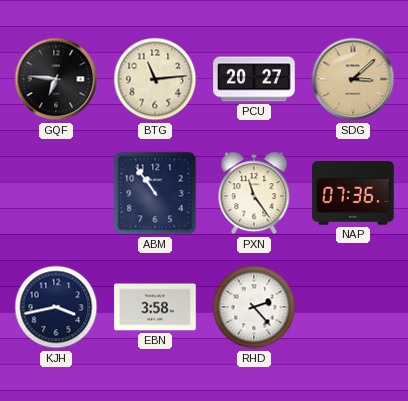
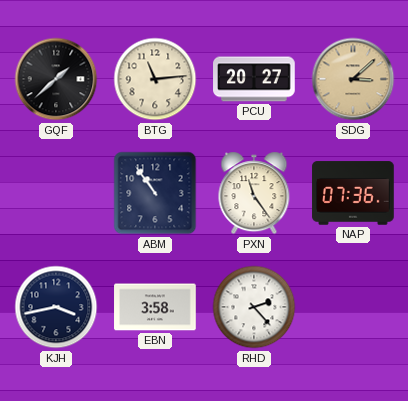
GQF: 6:46 -> 1:38
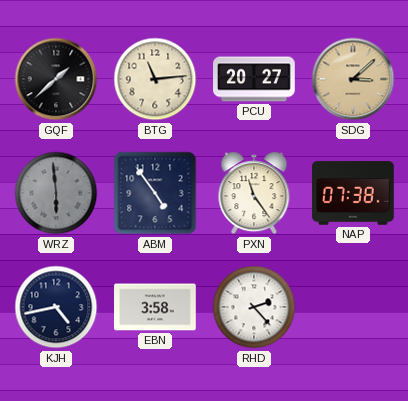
WRZ: none -> 5:59
ABM: 10:54 -> 4:54
NAP: 07:36 -> 07:38
KJH: 3:43 -> 4:43
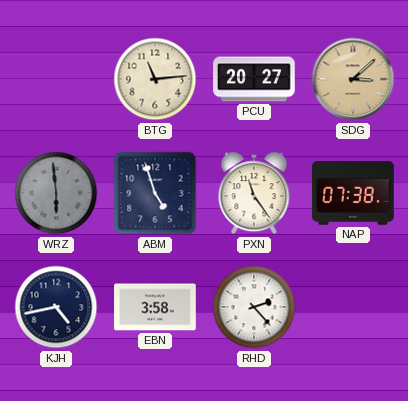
GQF: 1:38 -> none
ABM: 4:54 -> 4:57
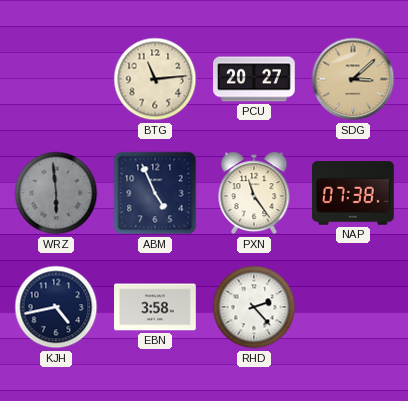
ABM: 4:57 -> 4:56
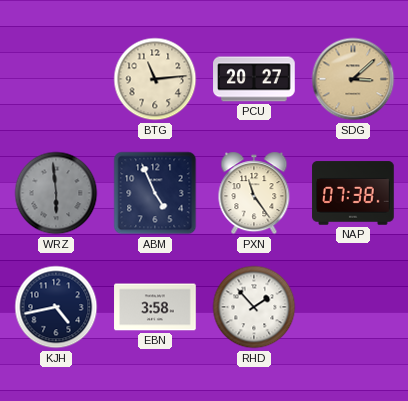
RHD: 2:23 -> 1:53
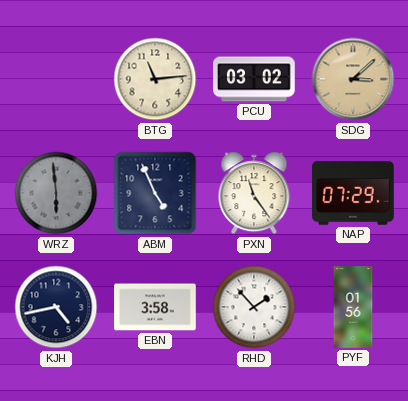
PCU: 20:27 -> 03:02
NAP: 07:38 -> 07:29
PYF: none -> 01:56
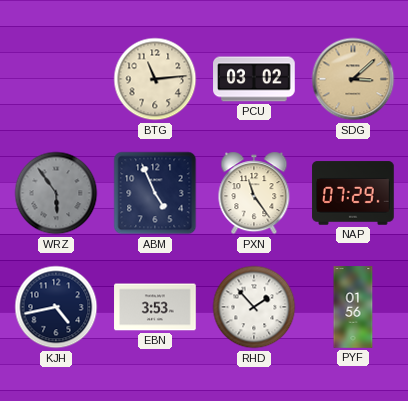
WRZ: 5:59 -> 5:54
EBN: 3:58 -> 3:53
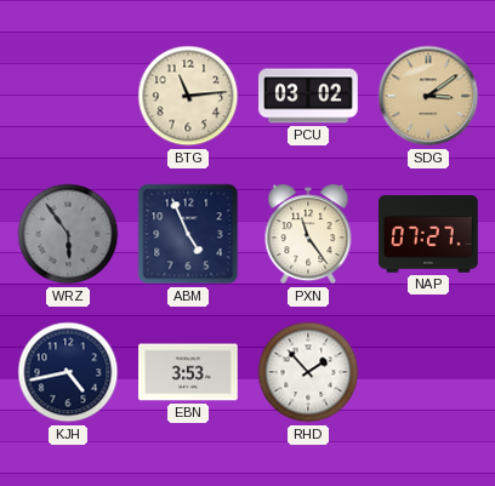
SDG: 3:08 -> 3:09
NAP: 07:29 -> 07:27
PYF: 01:56 -> none
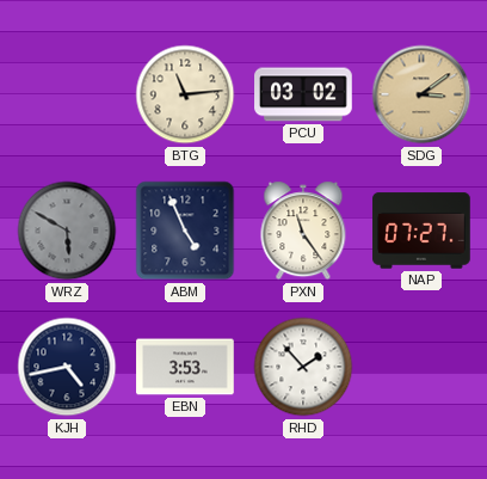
WRZ: 5:54 -> 5:50
